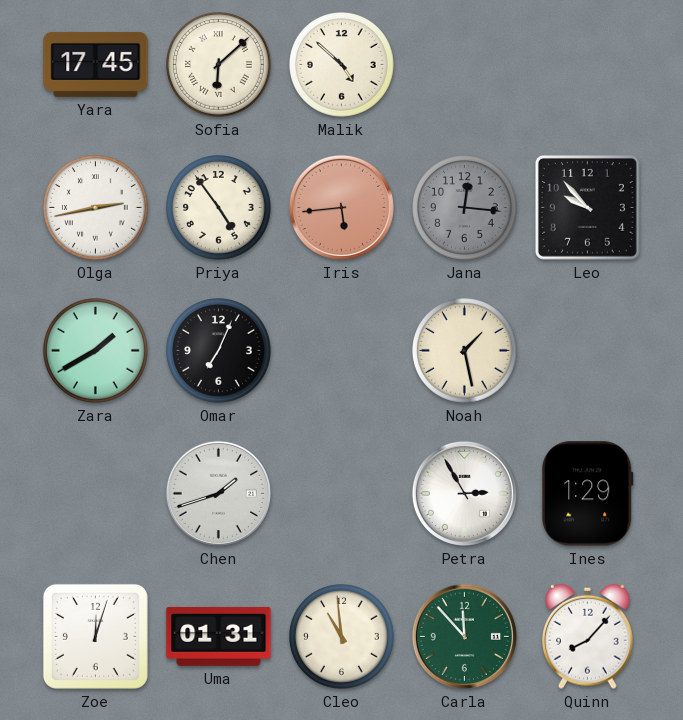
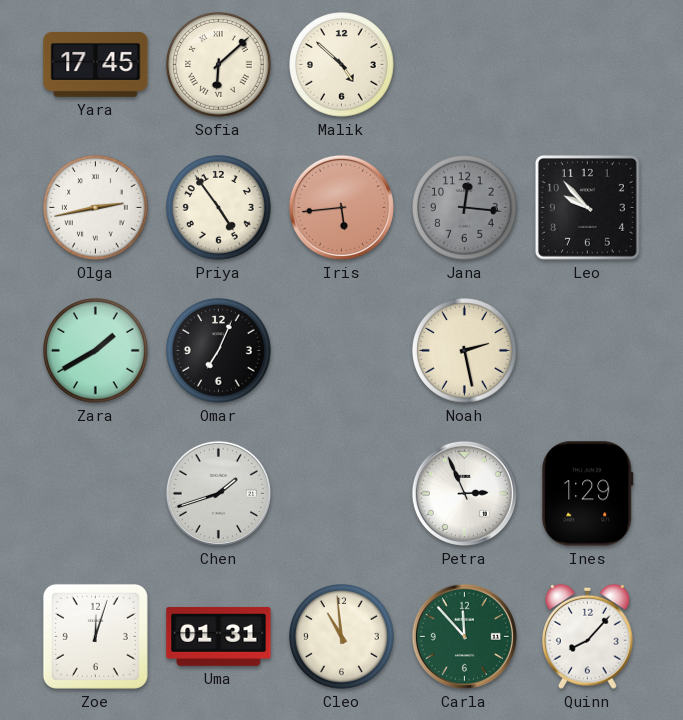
Noah: 1:28 -> 2:28
Petra: 2:55 -> 2:56
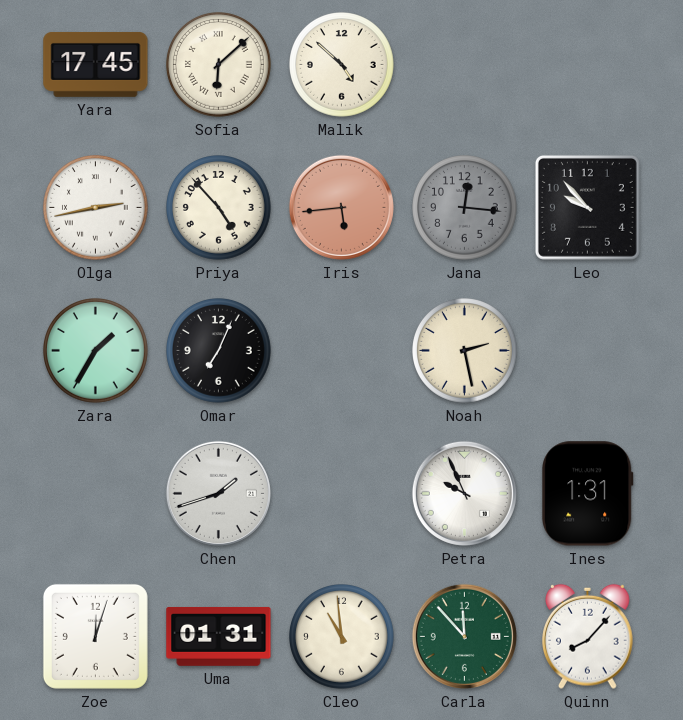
Priya: 4:54 -> 4:53
Zara: 1:40 -> 1:35
Petra: 2:56 -> 9:56
Ines: 1:29 -> 1:31
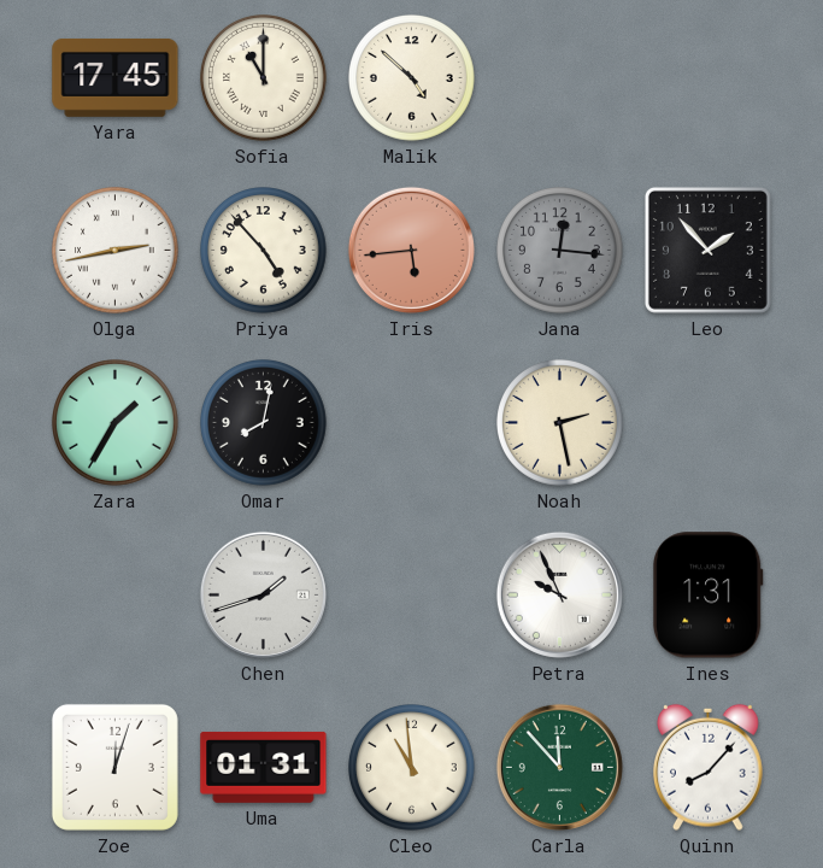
Sofia: 6:08 -> 11:00
Leo: 9:53 -> 1:53
Omar: 7:04 -> 8:02
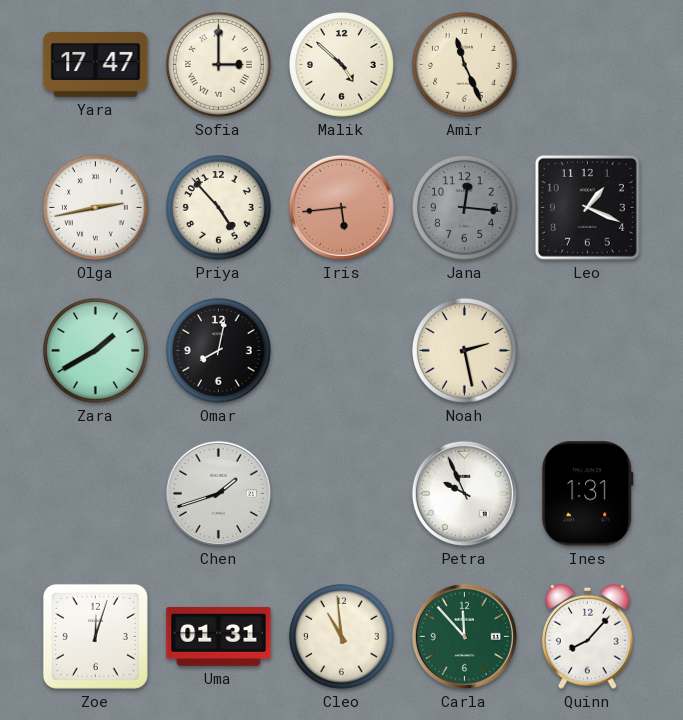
Yara: 17:45 -> 17:47
Sofia: 11:00 -> 3:00
Amir: none -> 11:26
Leo: 1:53 -> 1:19
Zara: 1:35 -> 1:40
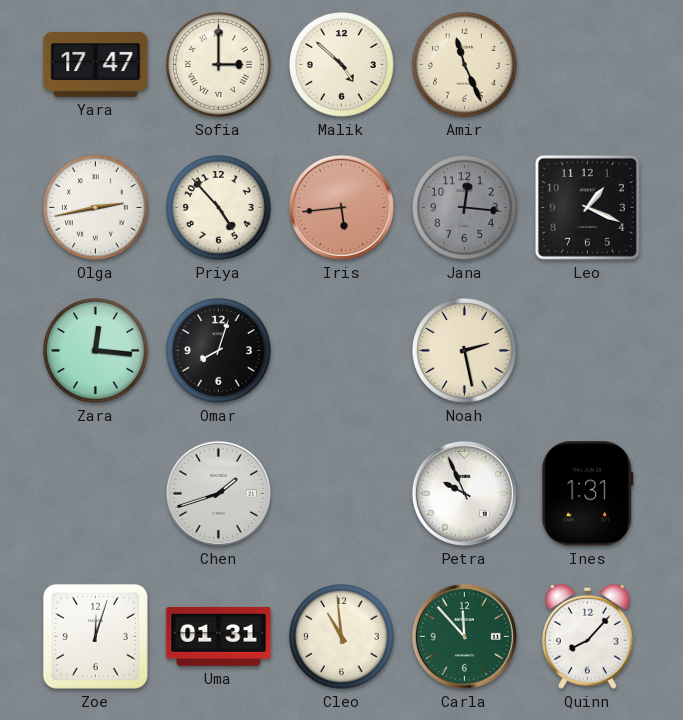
Zara: 1:40 -> 12:16
Omar: 8:02 -> 8:03
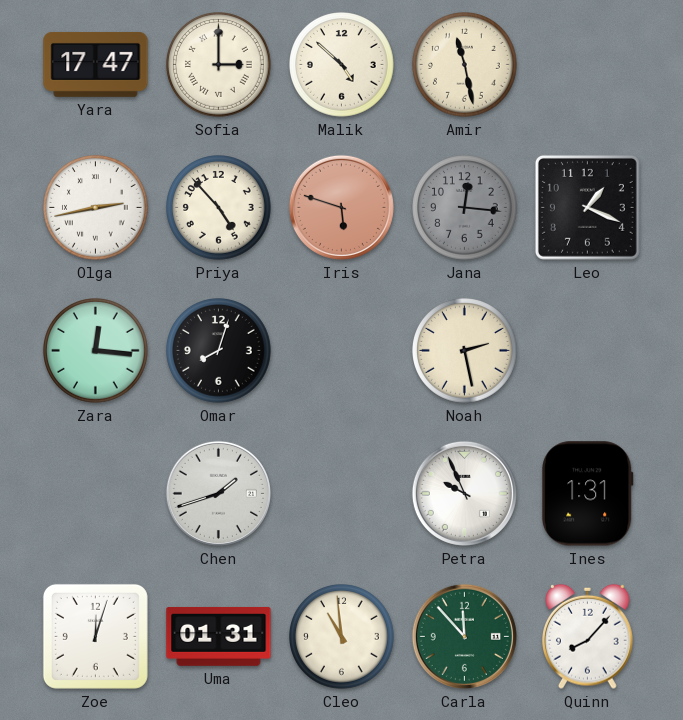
Amir: 11:26 -> 11:28
Iris: 5:44 -> 5:48
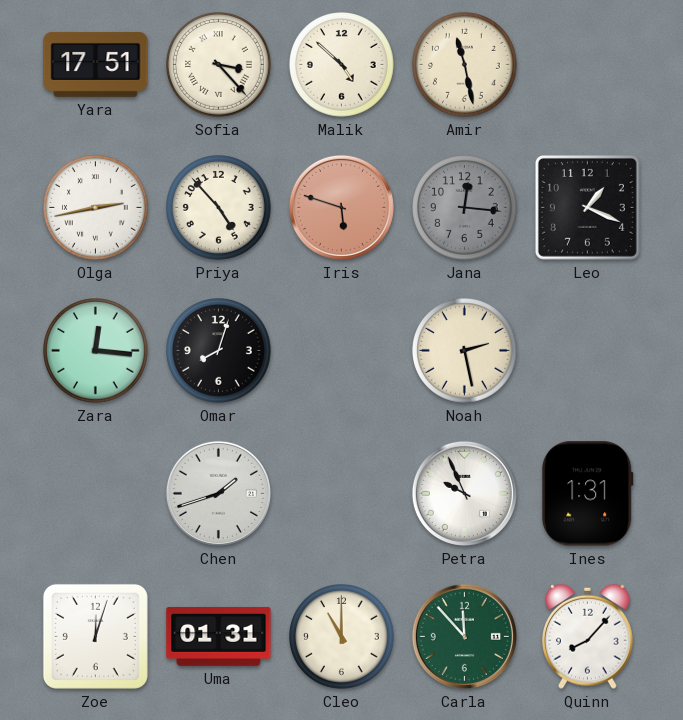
Yara: 17:47 -> 17:51
Sofia: 3:00 -> 3:23
Cleo: 10:59 -> 11:00
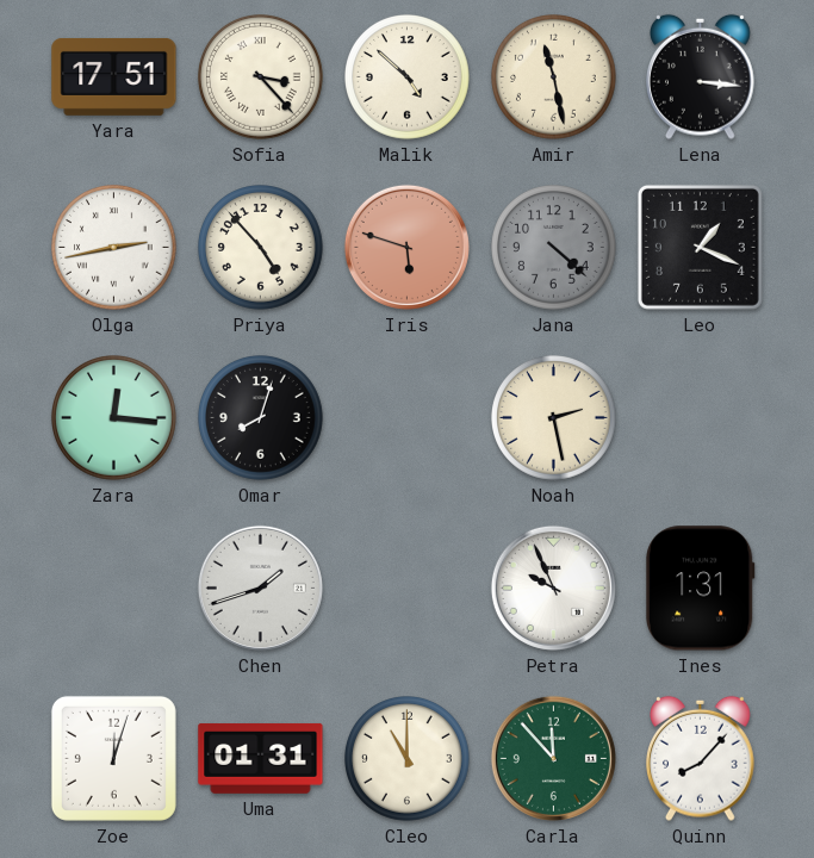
Lena: none -> 3:16
Jana: 12:16 -> 4:22
